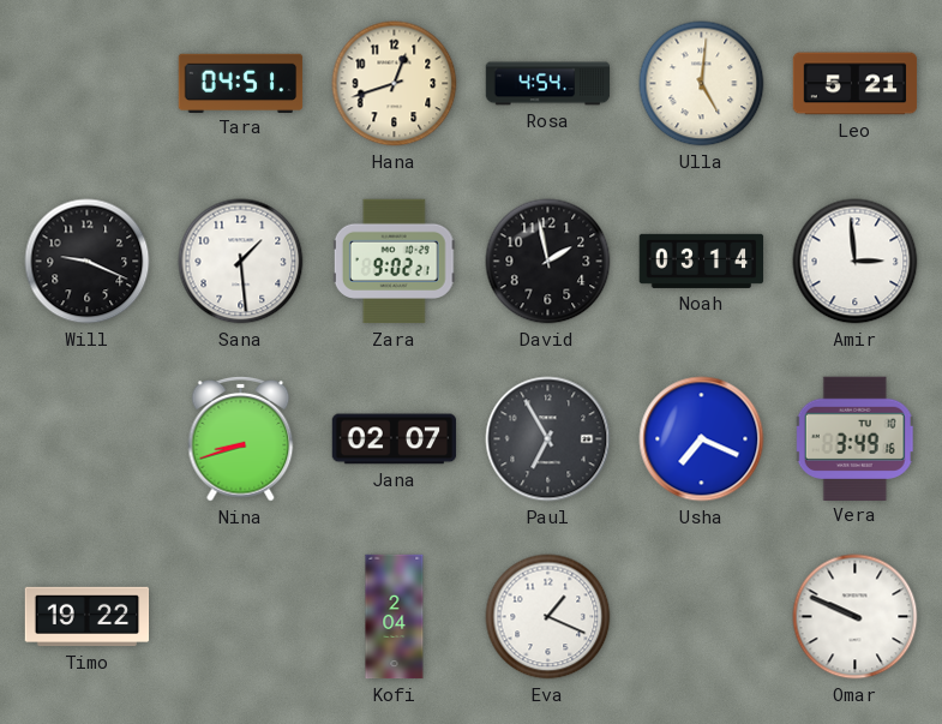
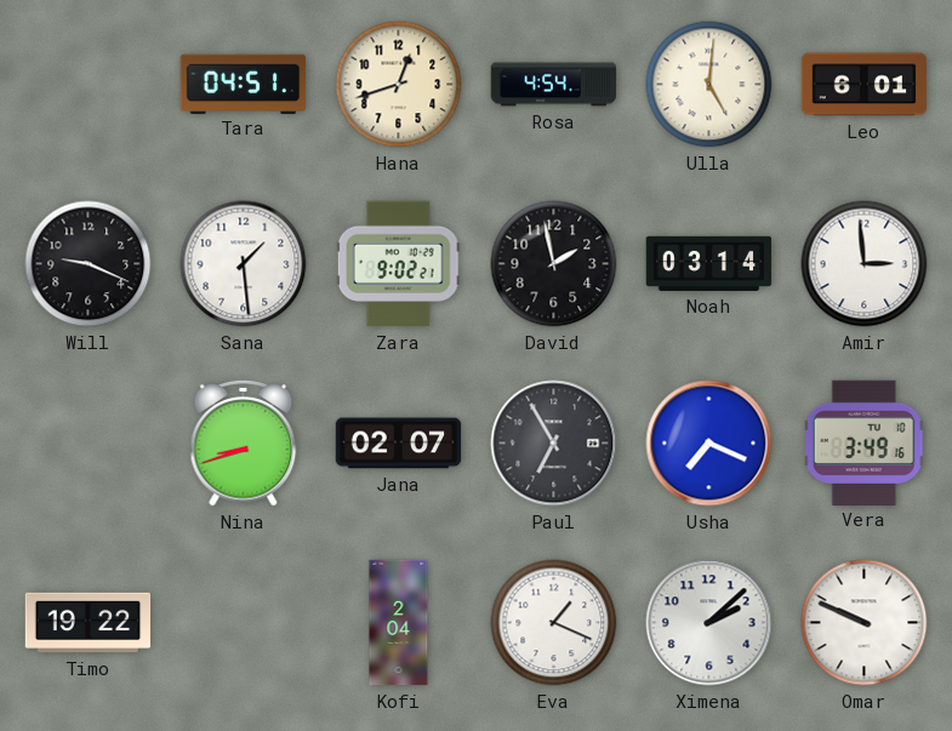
Leo: 5:21 -> 6:01
Ximena: none -> 2:08
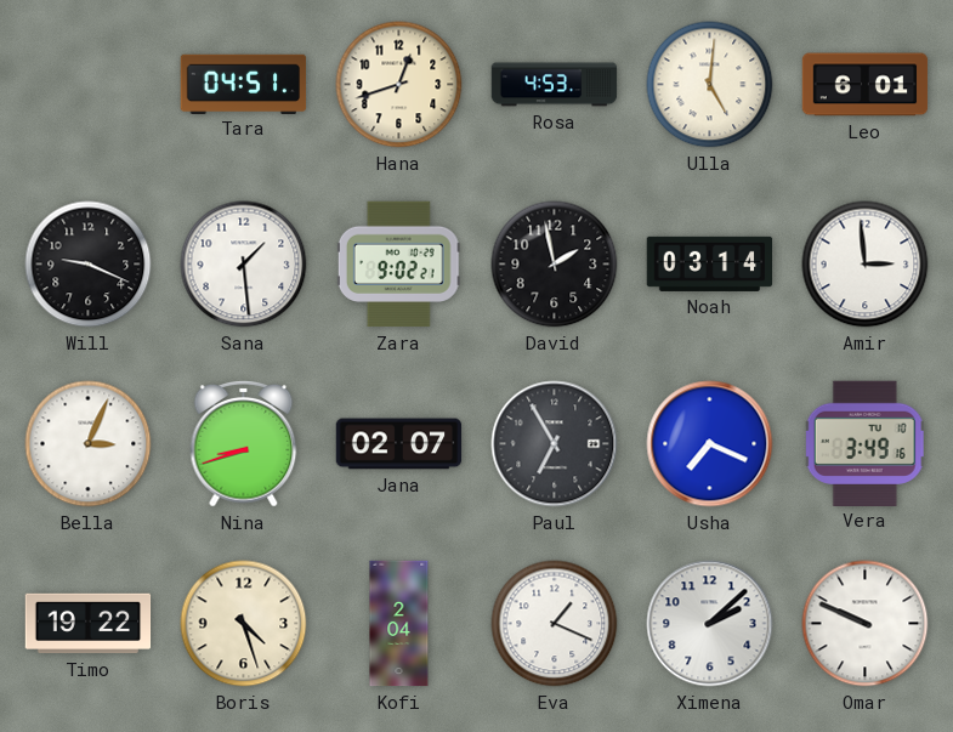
Rosa: 4:54 -> 4:53
Bella: none -> 3:04
Boris: none -> 4:27
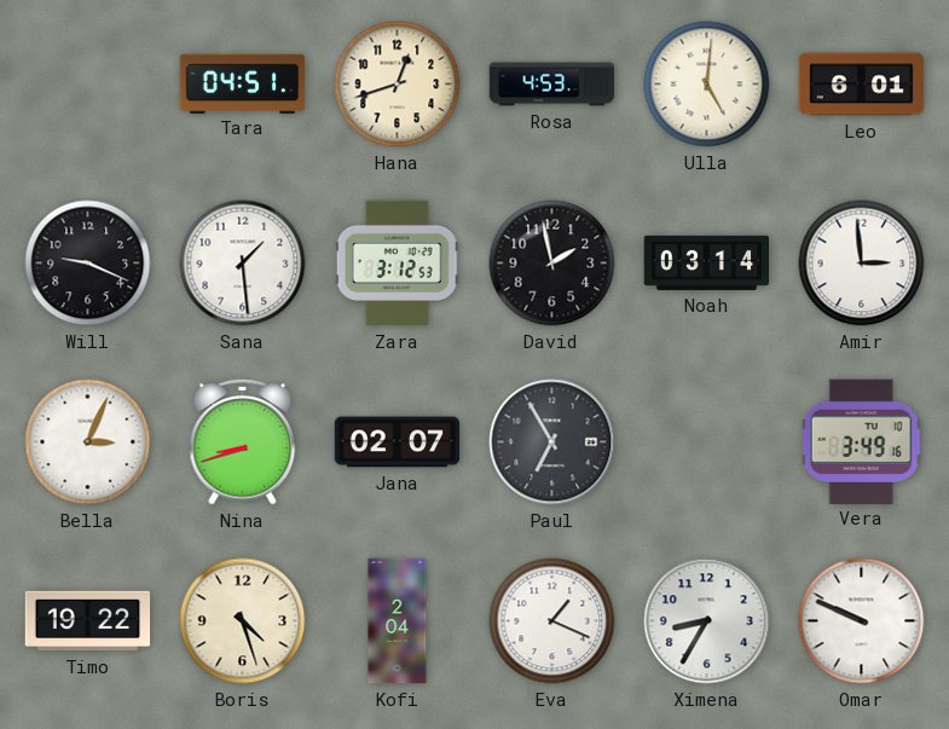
Zara: 9:02 -> 3:12
Usha: 7:19 -> none
Ximena: 2:08 -> 8:35
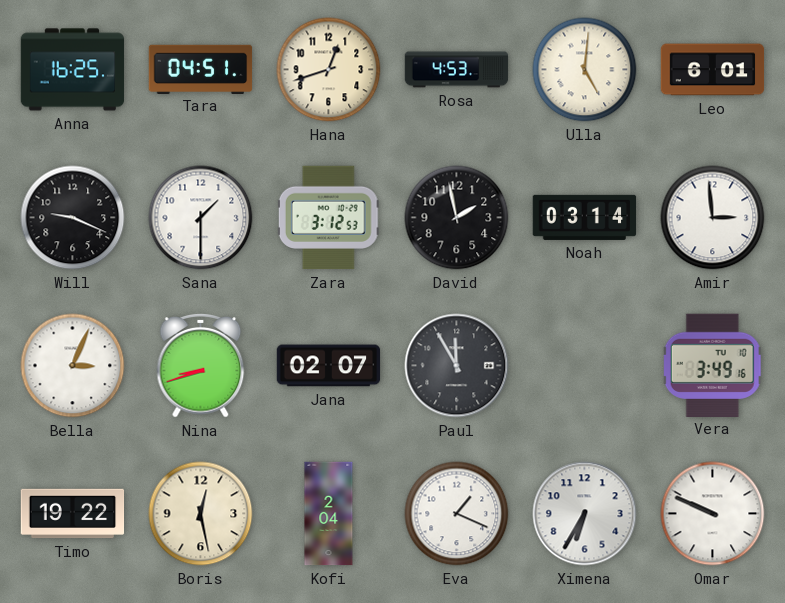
Anna: none -> 16:25
Sana: 1:29 -> 1:30
Paul: 6:55 -> 11:55
Boris: 4:27 -> 12:28
Ximena: 8:35 -> 6:35
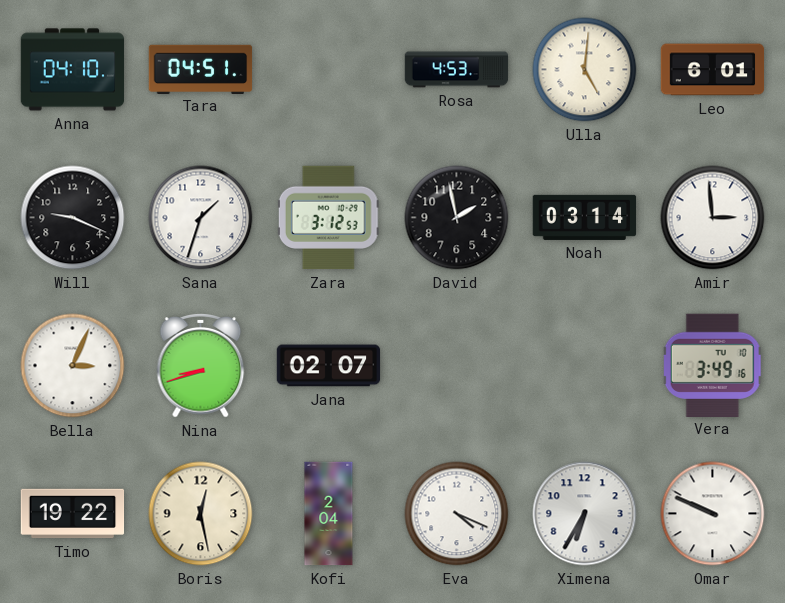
Anna: 16:25 -> 04:10
Hana: 12:42 -> none
Sana: 1:30 -> 1:33
Paul: 11:55 -> none
Eva: 1:19 -> 4:19
